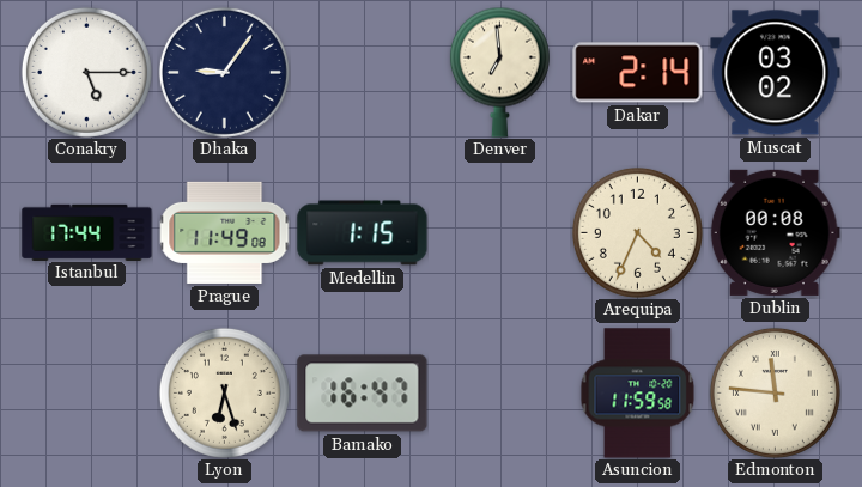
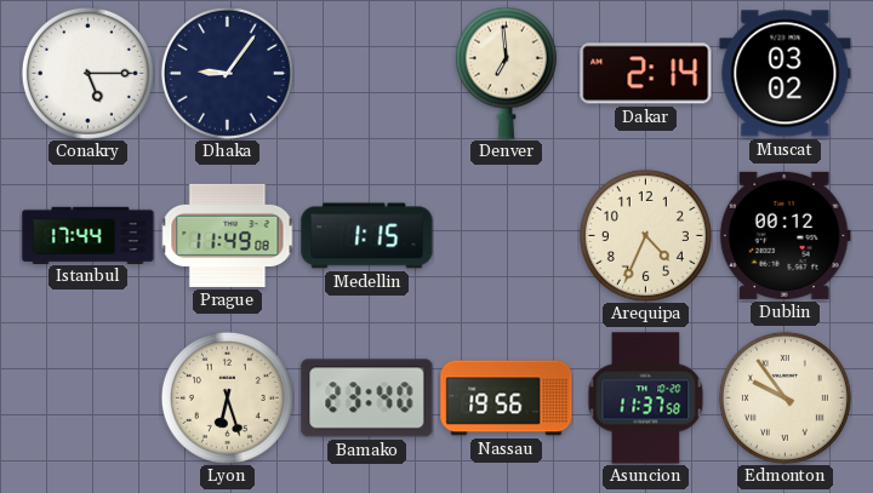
Dublin: 00:08 -> 00:12
Bamako: 16:47 -> 23:40
Nassau: none -> 19:56
Asuncion: 11:59 -> 11:37
Edmonton: 11:46 -> 9:54
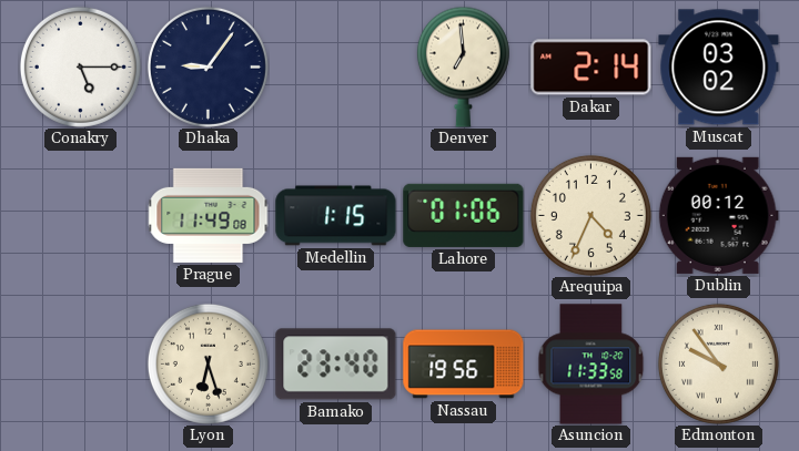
Istanbul: 17:44 -> none
Lahore: none -> 01:06
Asuncion: 11:37 -> 11:33
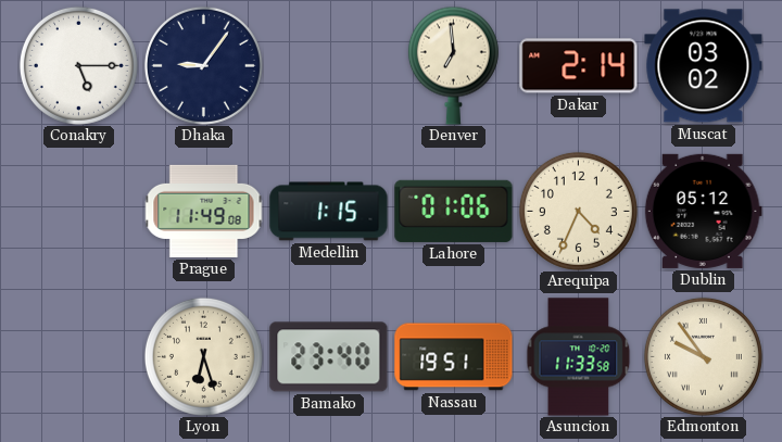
Dublin: 00:12 -> 05:12
Nassau: 19:56 -> 19:51
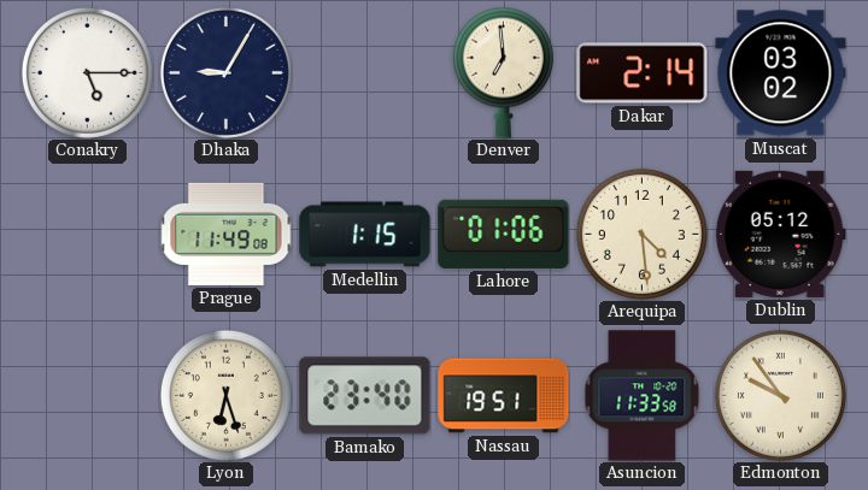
Dhaka: 9:06 -> 9:05
Arequipa: 4:34 -> 4:29
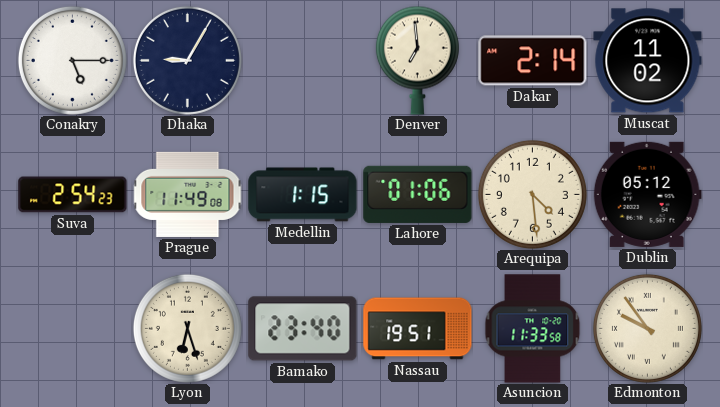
Muscat: 03:02 -> 11:02
Suva: none -> 2:54
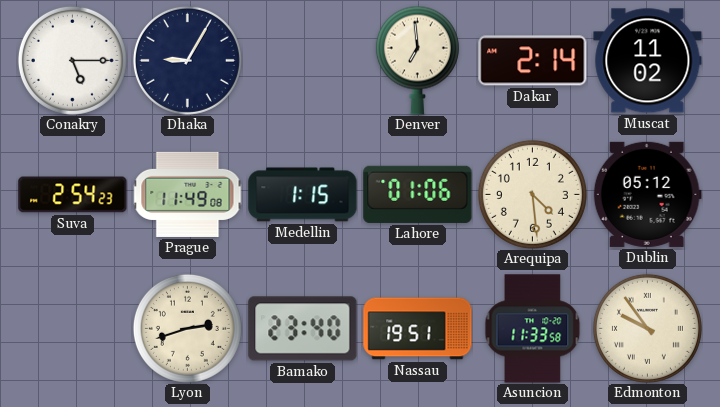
Lyon: 6:27 -> 2:42
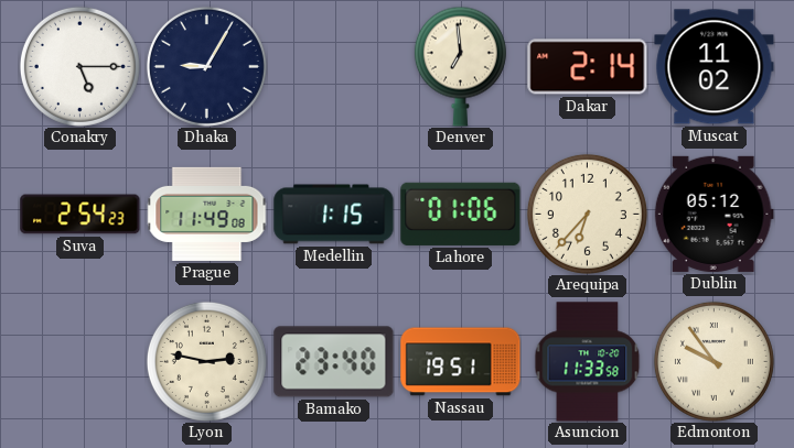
Arequipa: 4:29 -> 6:37
Lyon: 2:42 -> 2:47
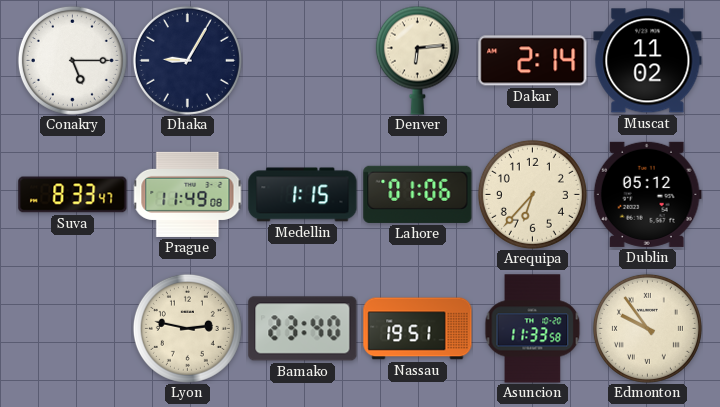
Denver: 6:59 -> 6:14
Suva: 2:54 -> 8:33
